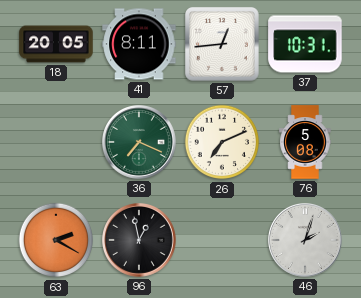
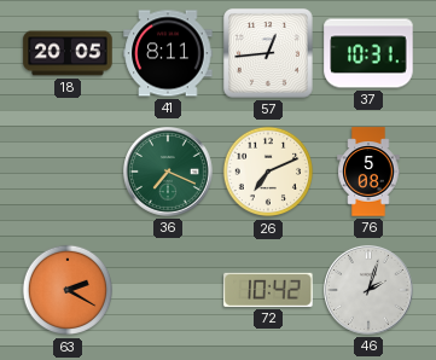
96: 12:58 -> none
72: none -> 10:42
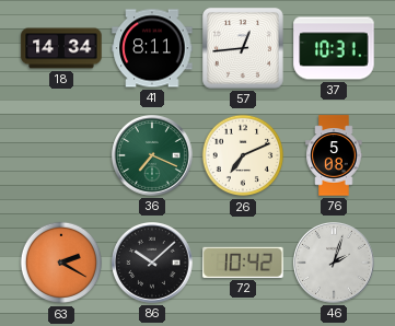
18: 20:05 -> 14:34
86: none -> 10:08
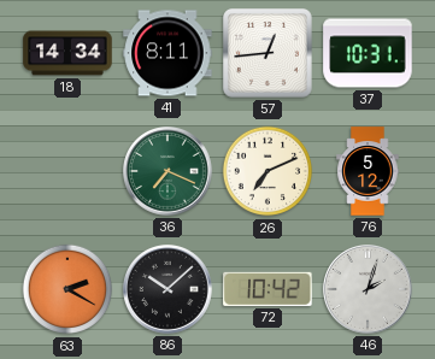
76: 5:08 -> 5:12
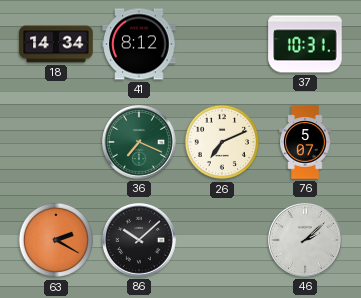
41: 8:11 -> 8:12
57: 12:44 -> none
76: 5:12 -> 5:07
72: 10:42 -> none
46: 2:03 -> 2:08
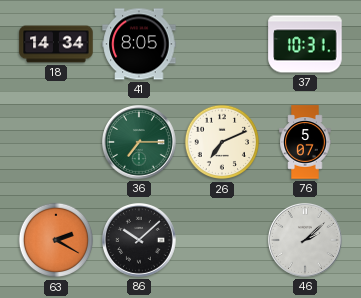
41: 8:12 -> 8:05
36: 7:19 -> 7:15
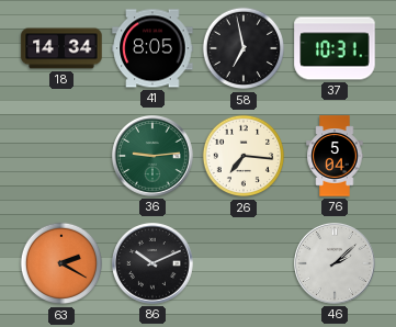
58: none -> 6:58
36: 7:15 -> 9:14
26: 7:11 -> 7:16
76: 5:07 -> 5:04
86: 10:08 -> 10:11
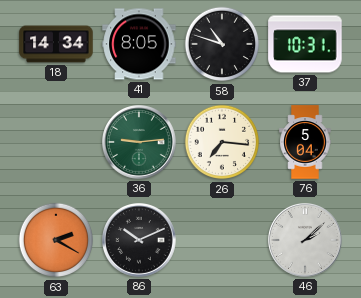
58: 6:58 -> 10:48
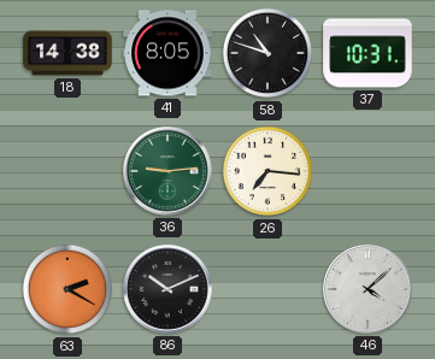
18: 14:34 -> 14:38
76: 5:04 -> none
46: 2:08 -> 4:08
